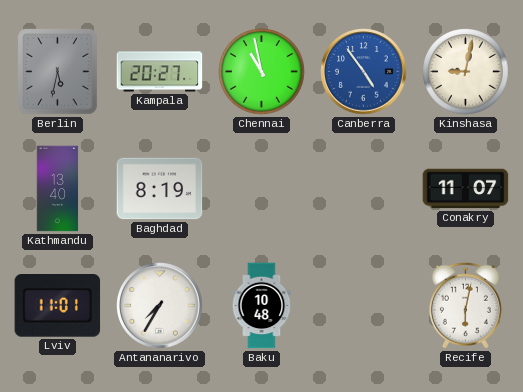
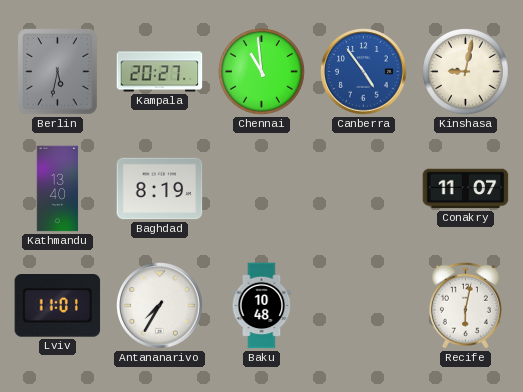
Chennai: 10:58 -> 10:59
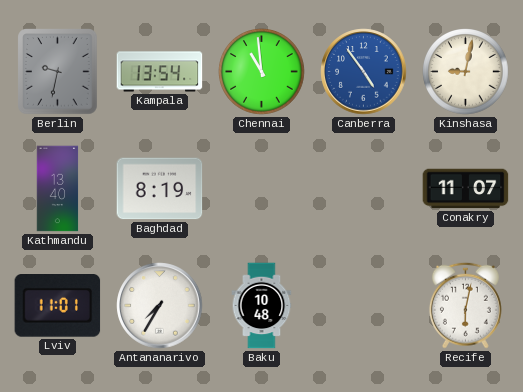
Berlin: 5:32 -> 9:32
Kampala: 20:27 -> 13:54
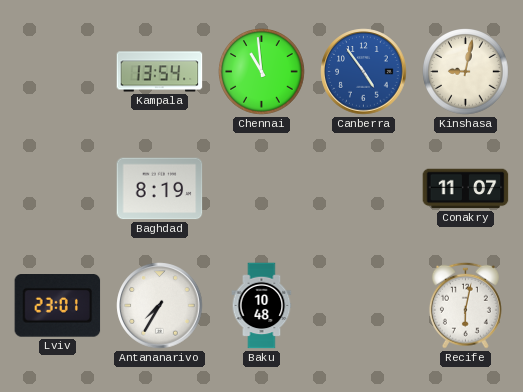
Berlin: 9:32 -> none
Kathmandu: 13:40 -> none
Lviv: 11:01 -> 23:01
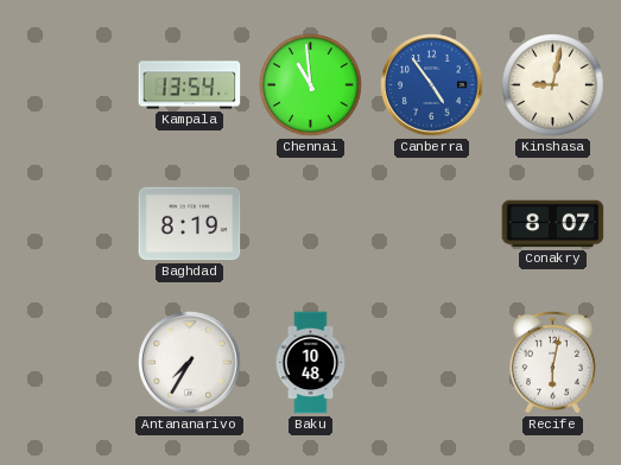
Conakry: 11:07 -> 8:07
Lviv: 23:01 -> none
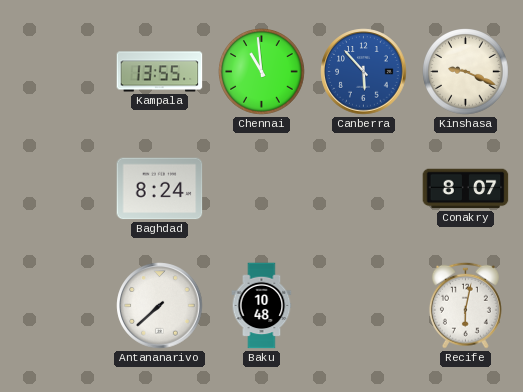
Kampala: 13:54 -> 13:55
Canberra: 4:54 -> 5:53
Kinshasa: 9:02 -> 9:19
Baghdad: 8:19 -> 8:24
Antananarivo: 7:35 -> 7:38
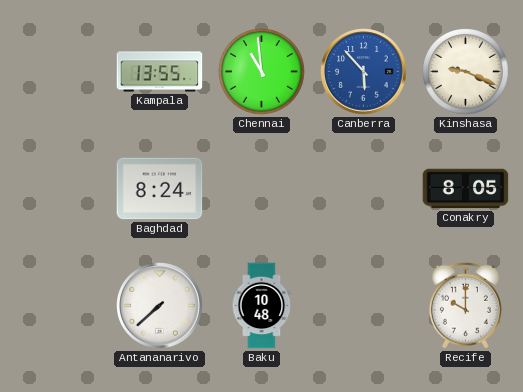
Conakry: 8:07 -> 8:05
Recife: 6:02 -> 10:00
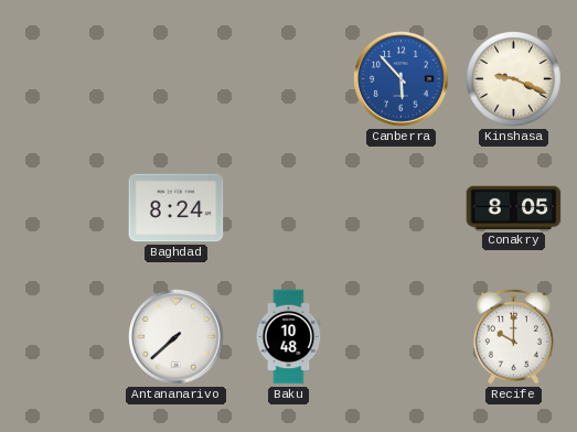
Kampala: 13:55 -> none
Chennai: 10:59 -> none
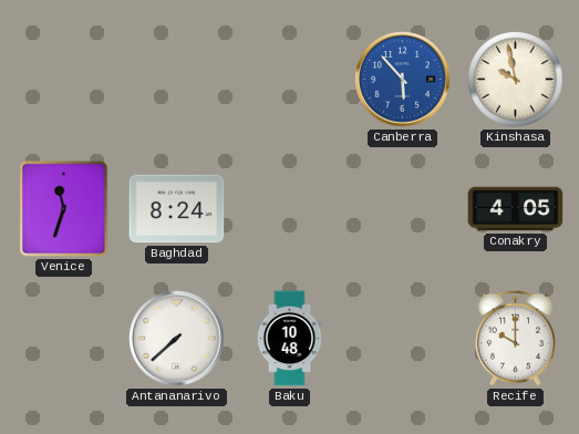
Kinshasa: 9:19 -> 9:58
Venice: none -> 11:33
Conakry: 8:05 -> 4:05
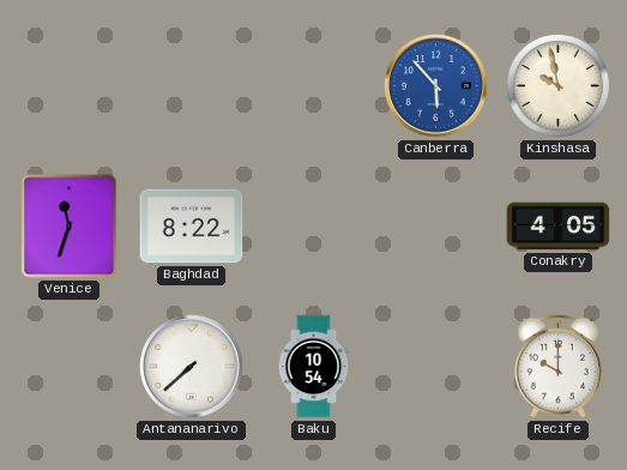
Baghdad: 8:24 -> 8:22
Baku: 10:48 -> 10:54
